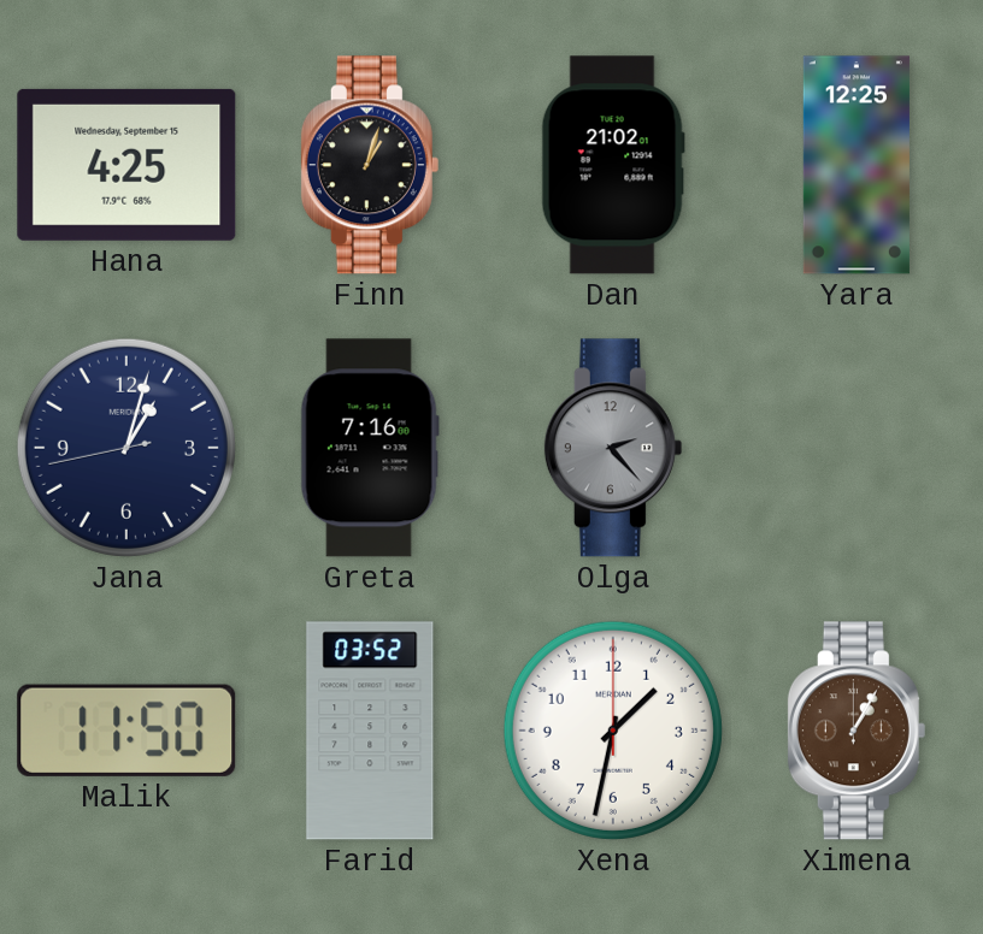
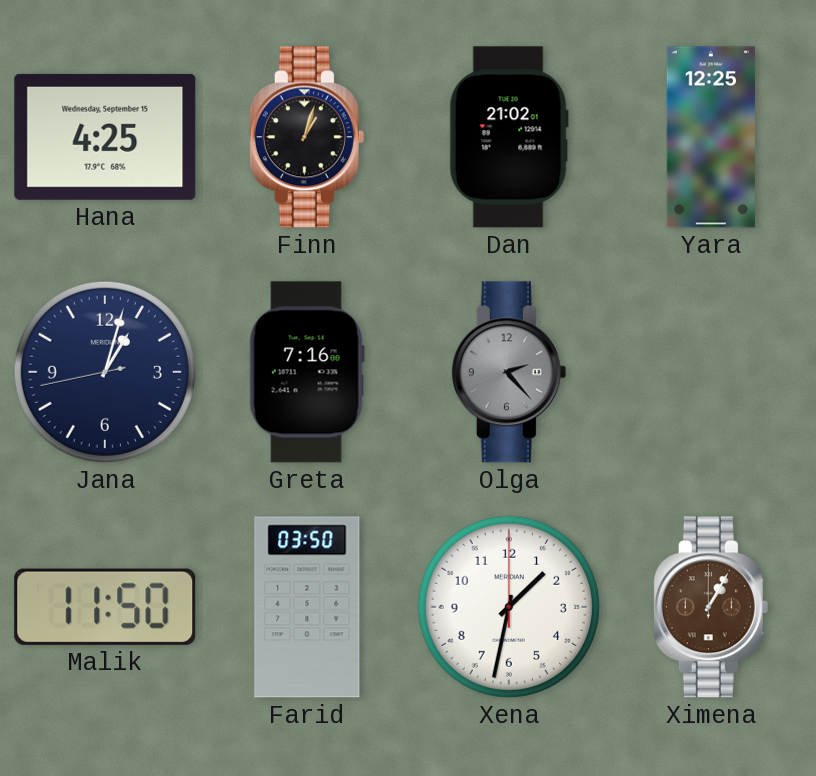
Farid: 03:52 -> 03:50
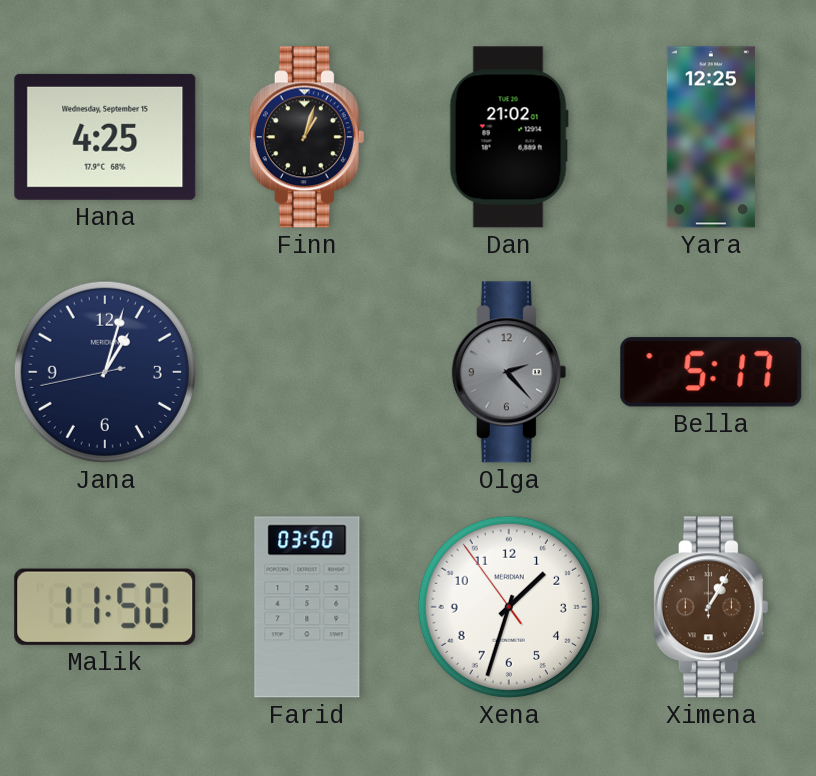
Greta: 7:16 -> none
Bella: none -> 5:17
Xena: 1:32:00 -> 1:32:54
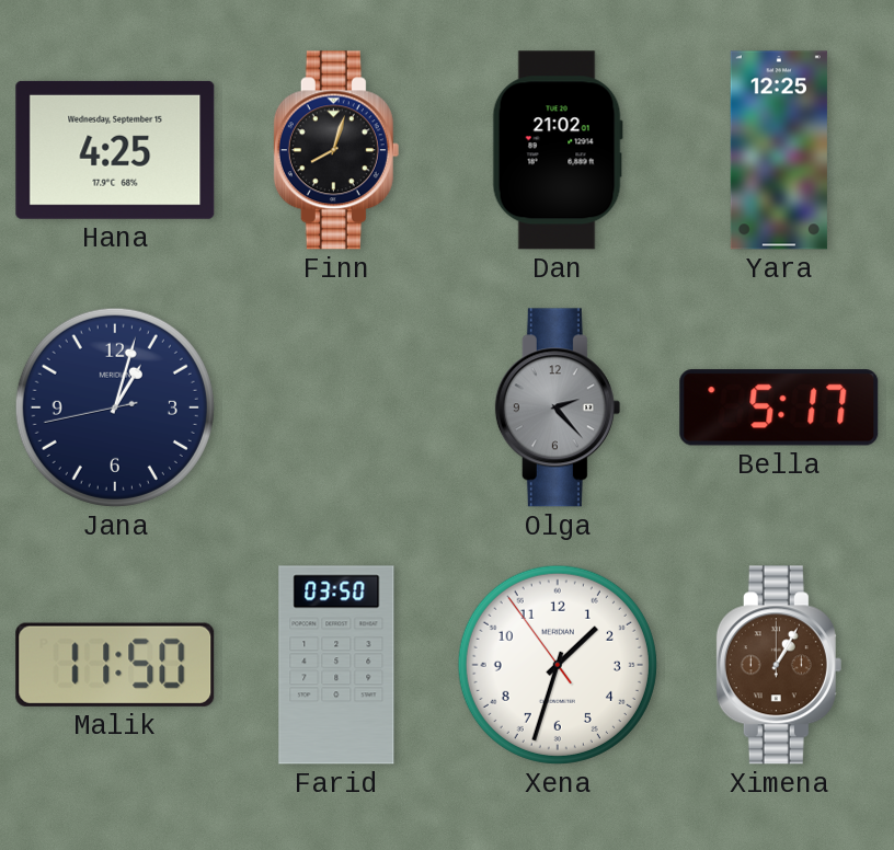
Finn: 1:03 -> 8:03
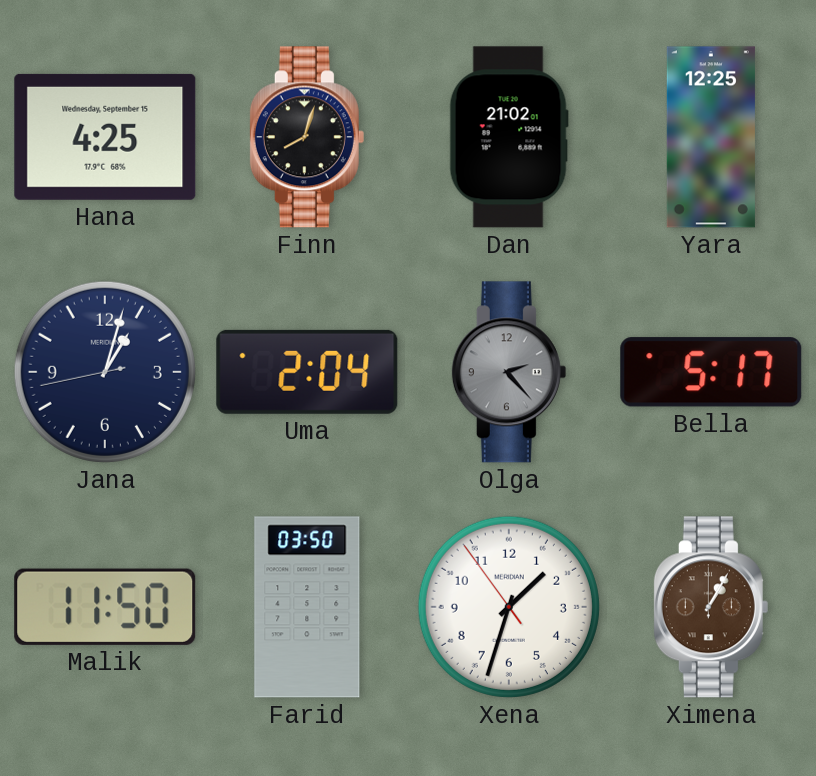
Uma: none -> 2:04
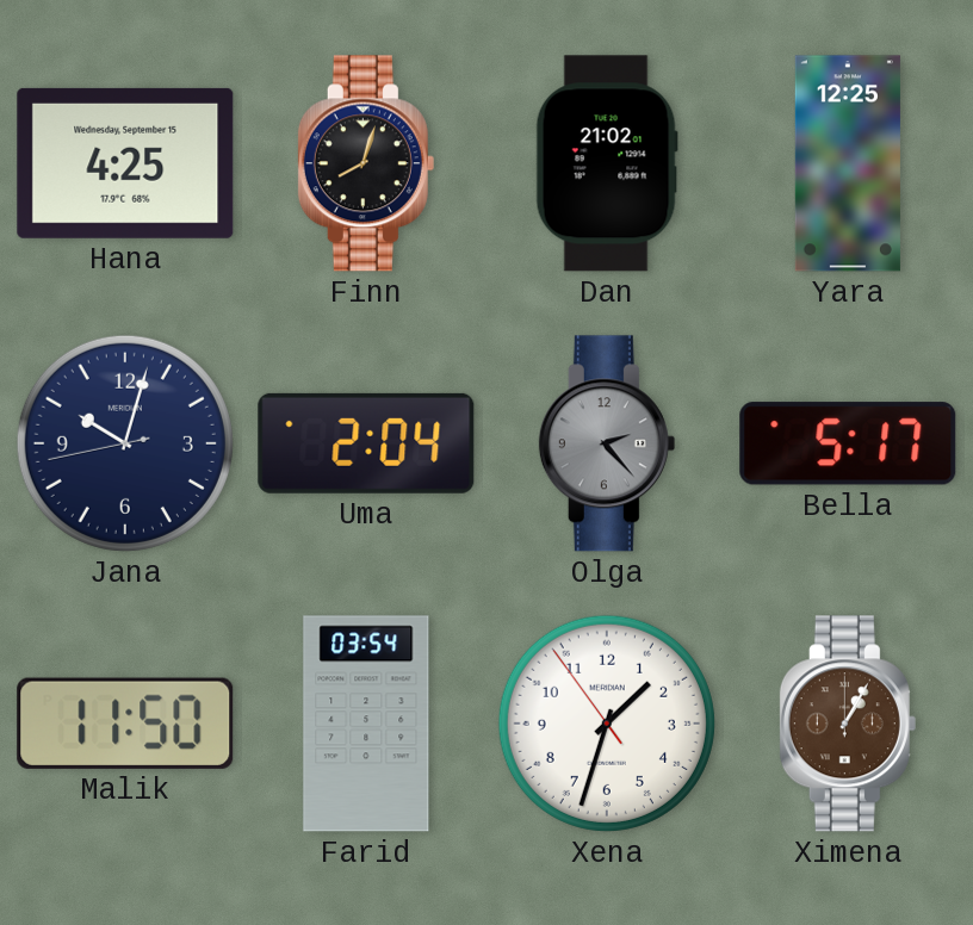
Jana: 1:02 -> 10:02
Farid: 03:50 -> 03:54
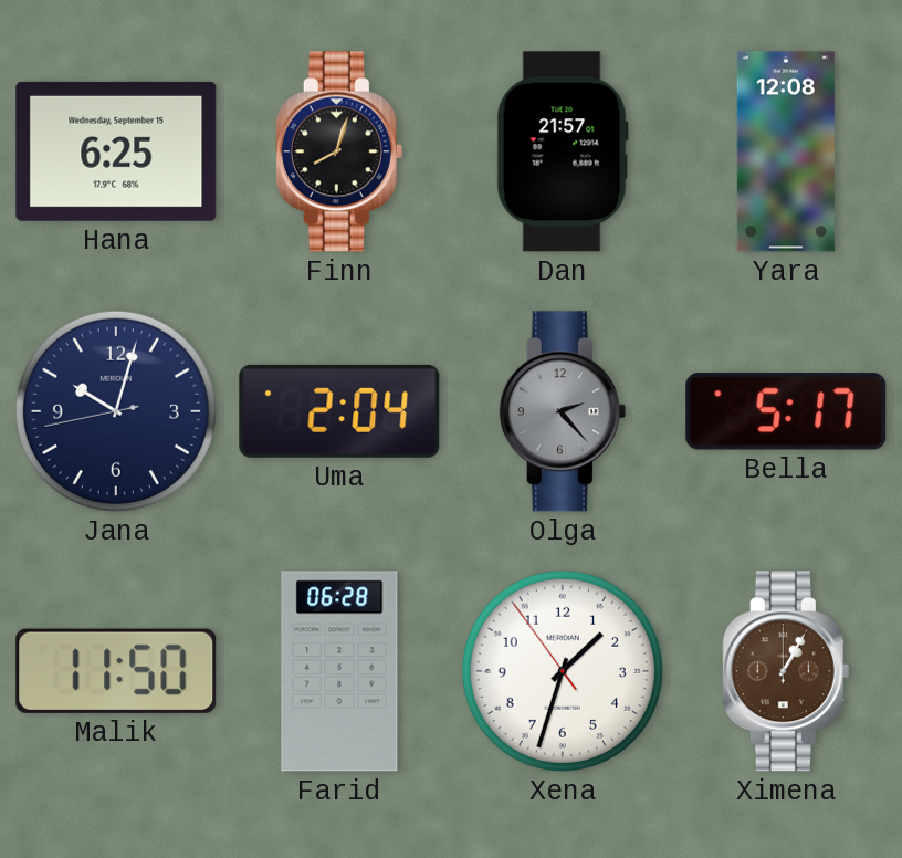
Hana: 4:25 -> 6:25
Dan: 21:02 -> 21:57
Yara: 12:25 -> 12:08
Farid: 03:54 -> 06:28
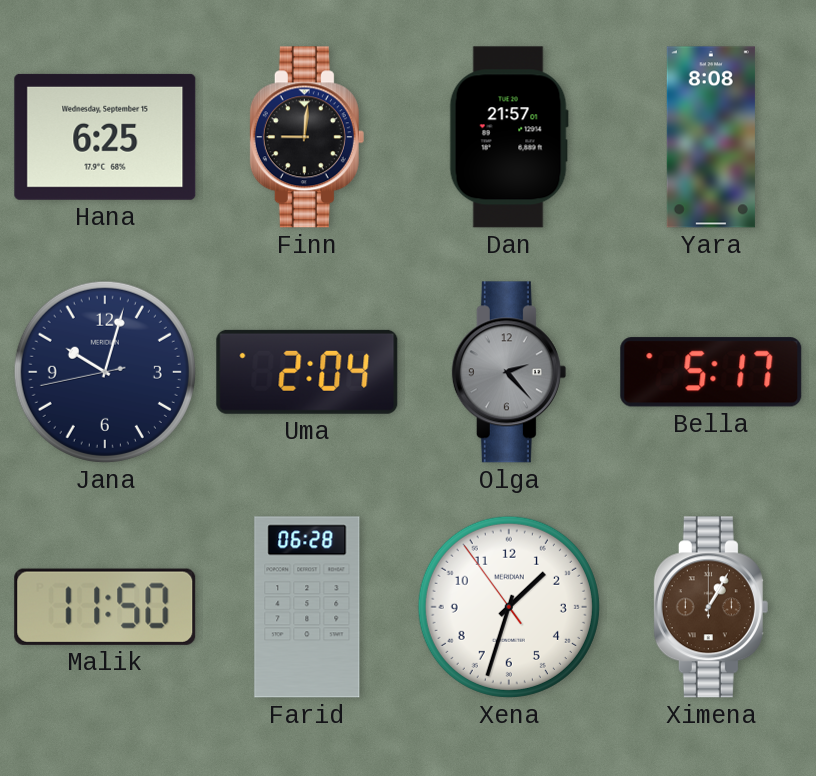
Finn: 8:03 -> 9:01
Yara: 12:08 -> 8:08
